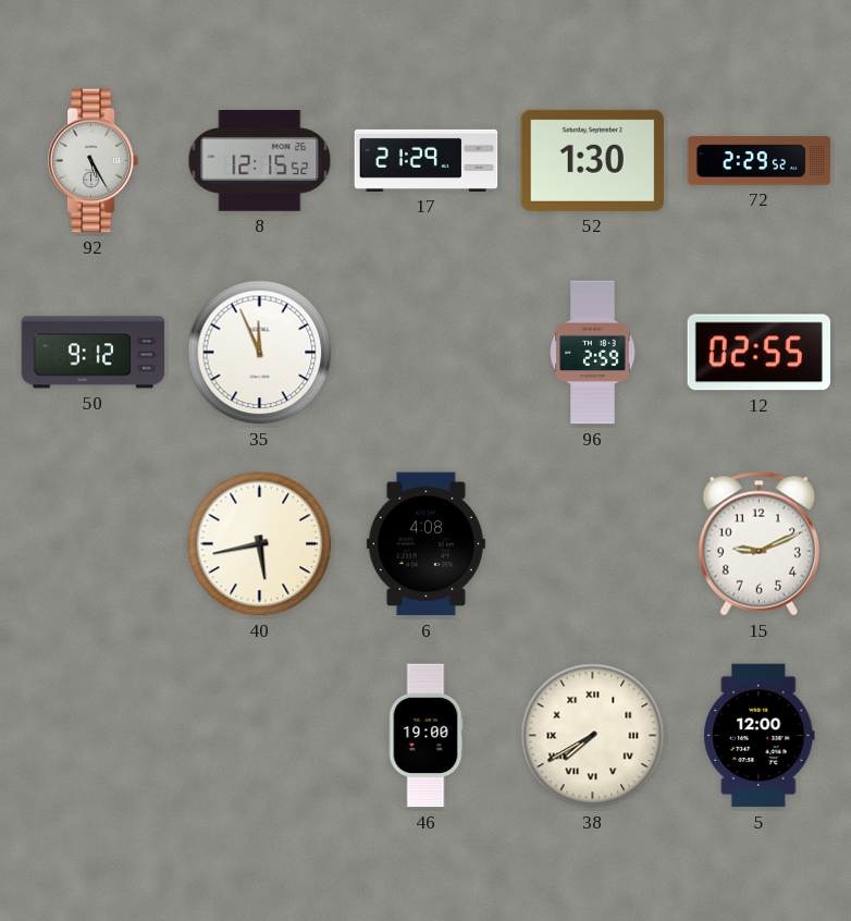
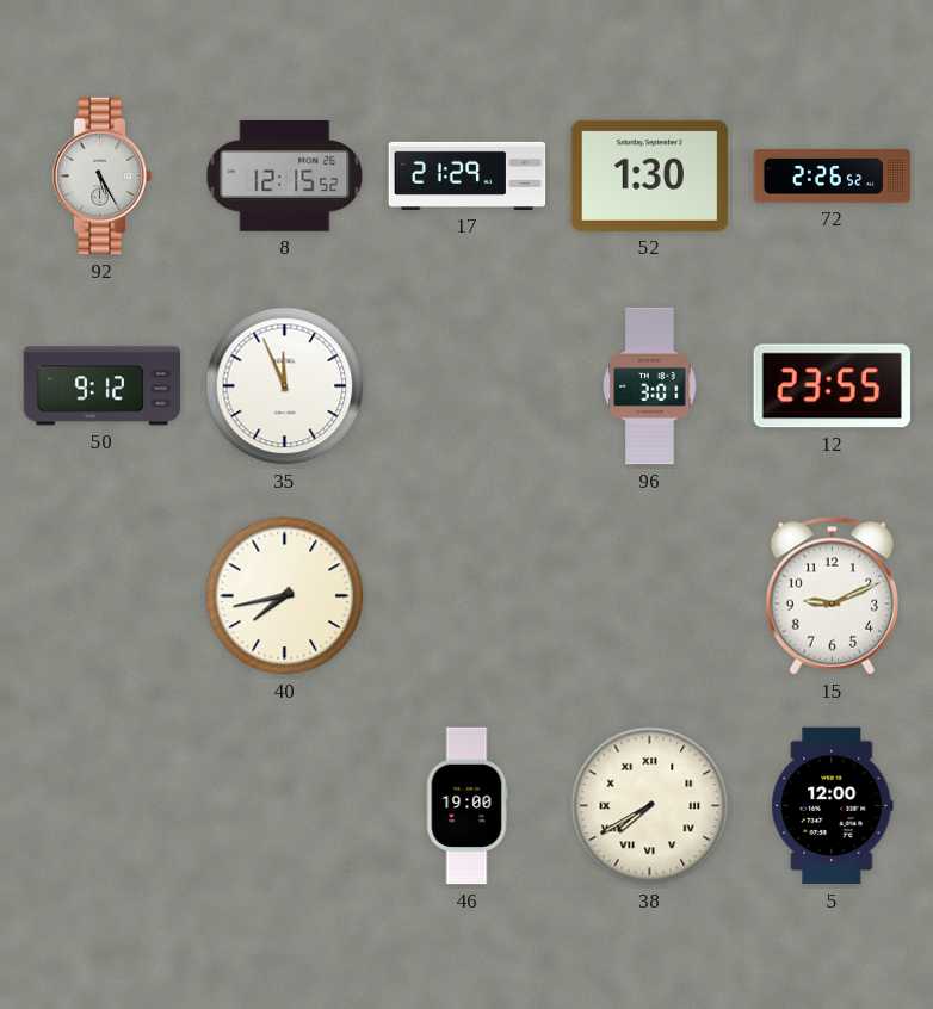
72: 2:29 -> 2:26
96: 2:59 -> 3:01
12: 02:55 -> 23:55
40: 5:43 -> 7:43
6: 4:08 -> none
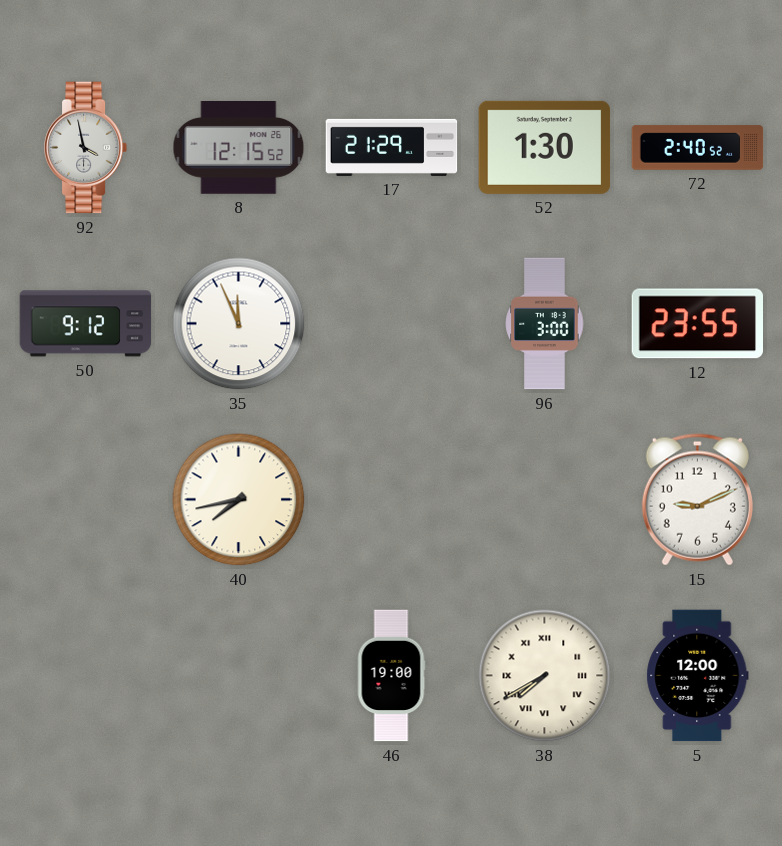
92: 5:25 -> 3:58
72: 2:26 -> 2:40
96: 3:01 -> 3:00
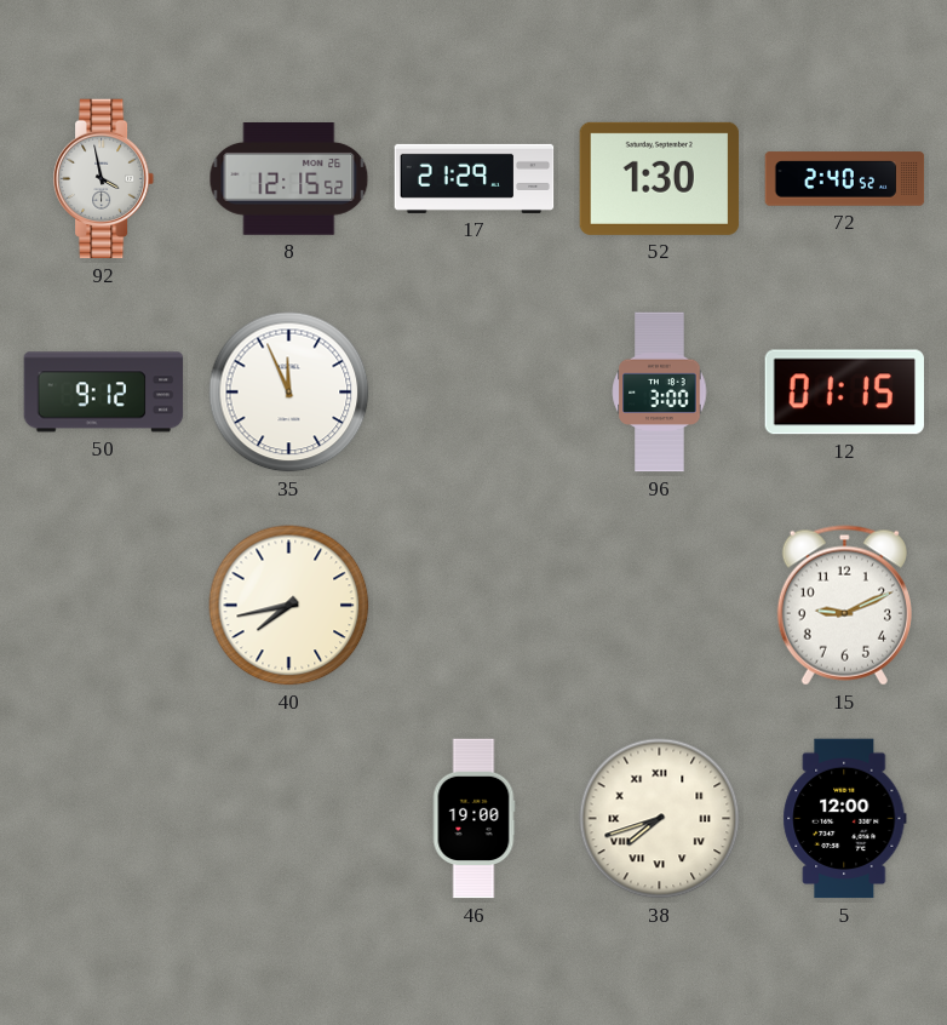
12: 23:55 -> 01:15
38: 7:40 -> 7:42
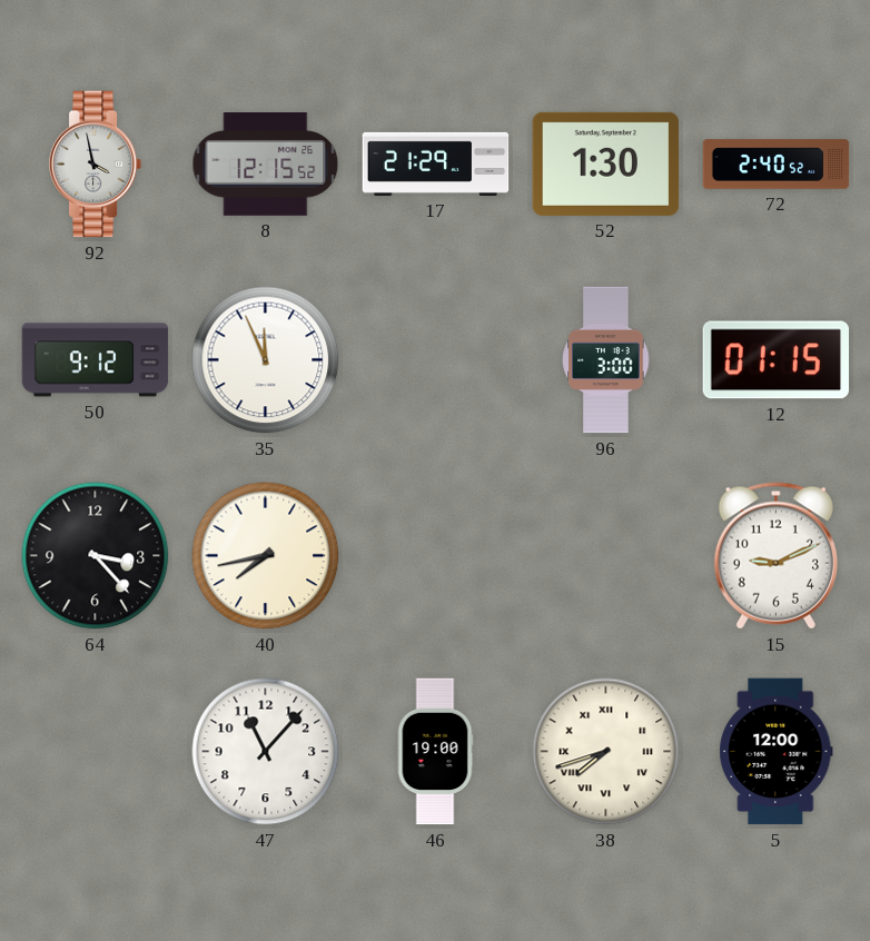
64: none -> 3:23
47: none -> 11:07
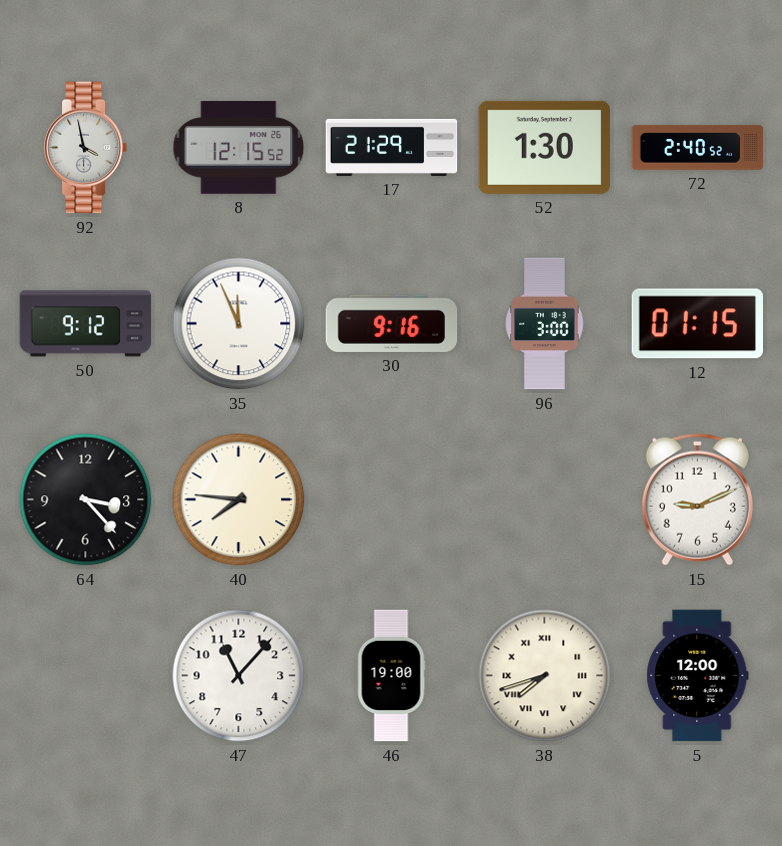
30: none -> 9:16
40: 7:43 -> 7:46
